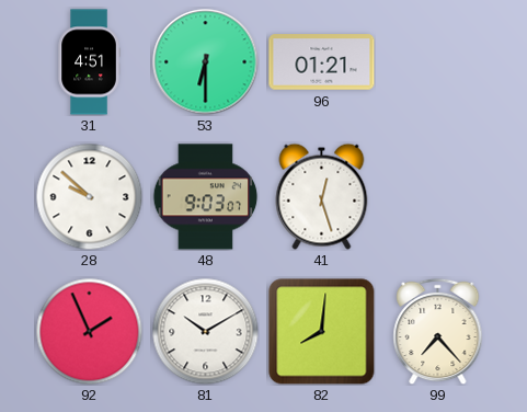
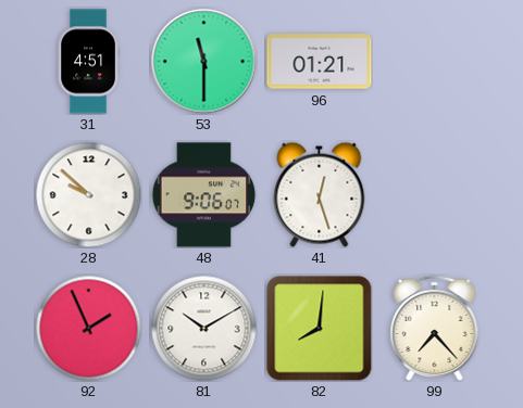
53: 6:30 -> 11:30
48: 9:03 -> 9:06
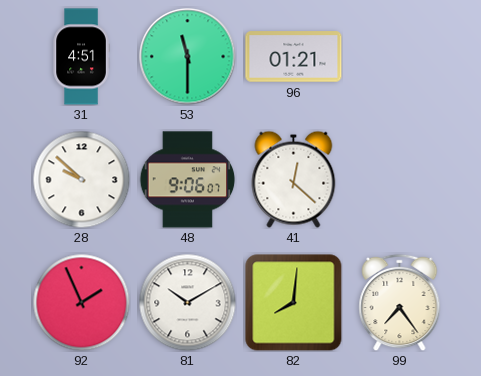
41: 12:27 -> 12:22
99: 7:23 -> 7:24
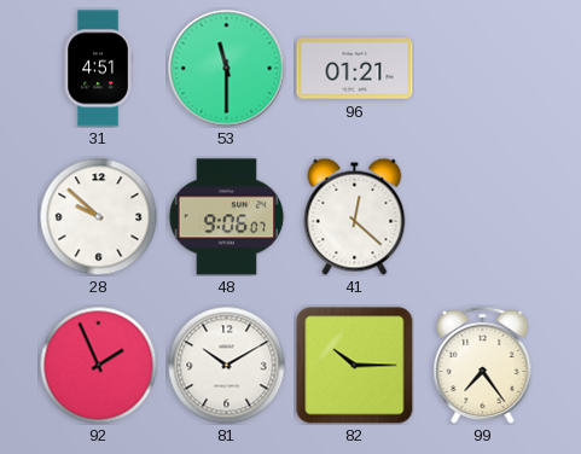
82: 8:01 -> 10:15
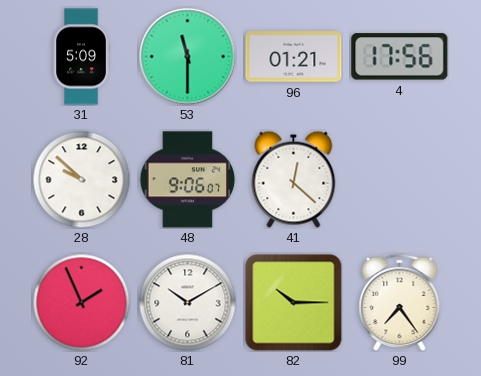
31: 4:51 -> 5:09
4: none -> 17:56
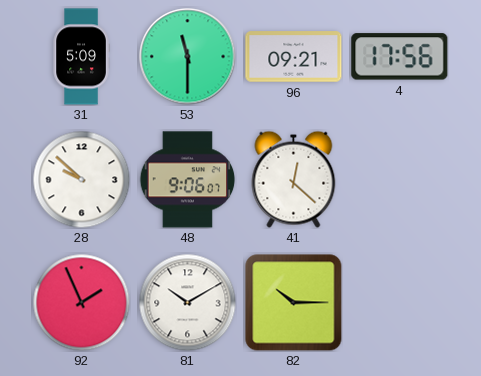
96: 01:21 -> 09:21
99: 7:24 -> none
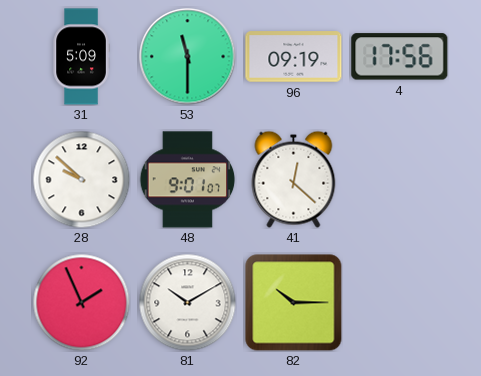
96: 09:21 -> 09:19
48: 9:06 -> 9:01
